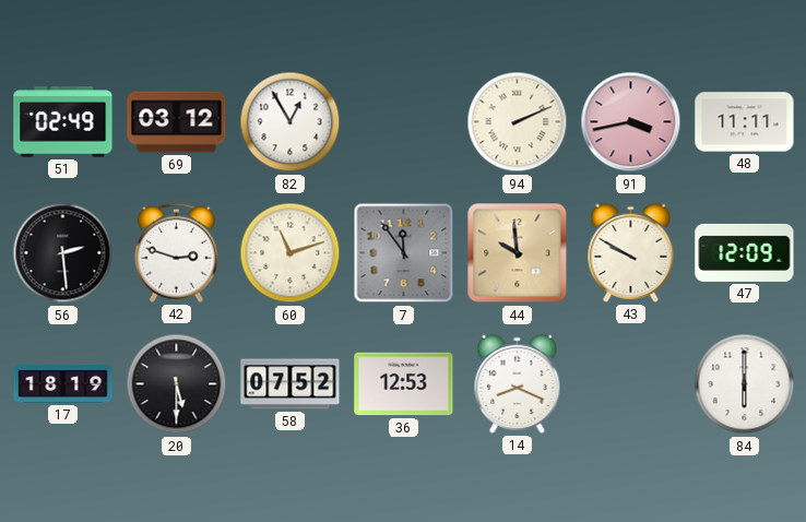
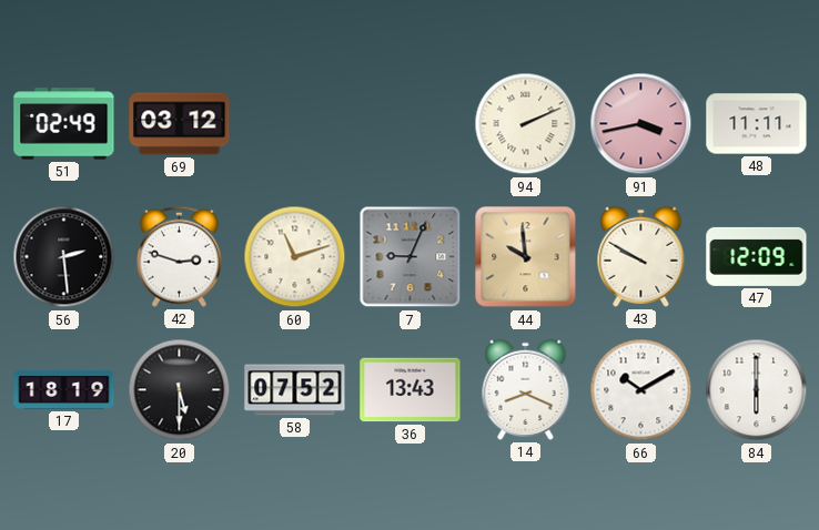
82: 12:55 -> none
7: 11:54 -> 9:04
36: 12:53 -> 13:43
66: none -> 10:10
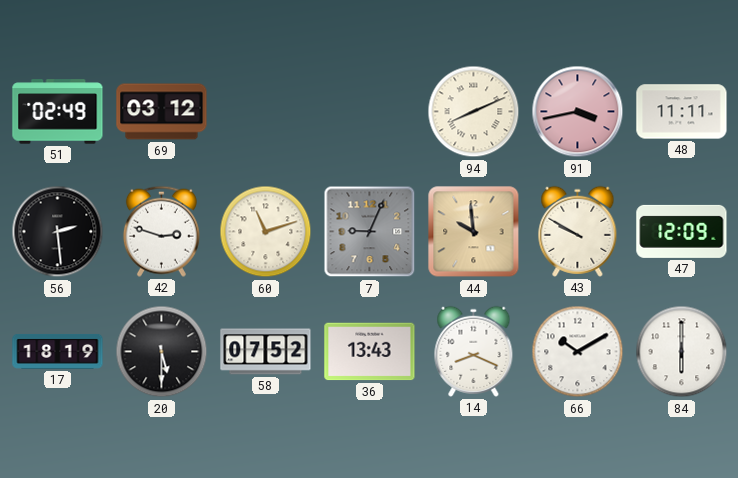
94: 2:11 -> 8:11
